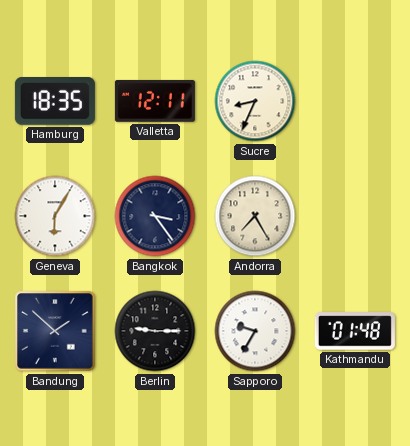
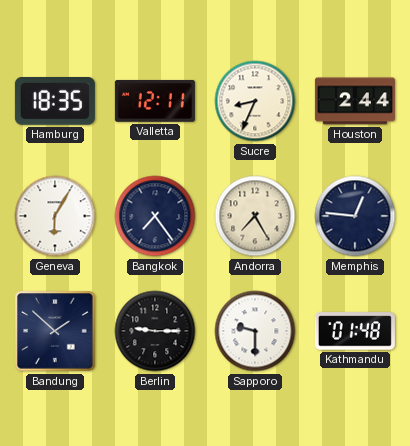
Houston: none -> 2:44
Bangkok: 3:24 -> 7:24
Memphis: none -> 12:46
Sapporo: 9:35 -> 9:30
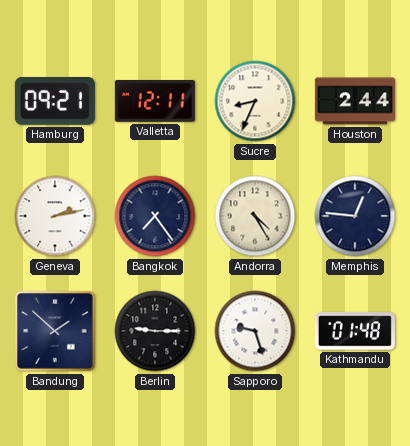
Hamburg: 18:35 -> 09:21
Geneva: 6:05 -> 2:13
Andorra: 7:25 -> 4:25
Sapporo: 9:30 -> 9:27
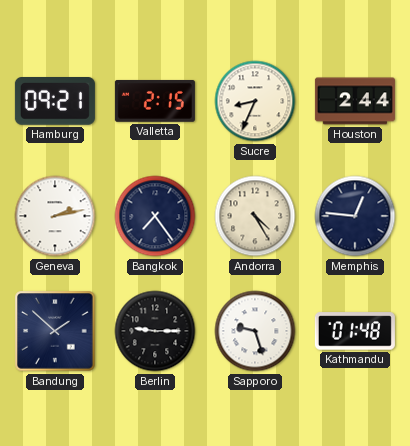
Valletta: 12:11 -> 2:15
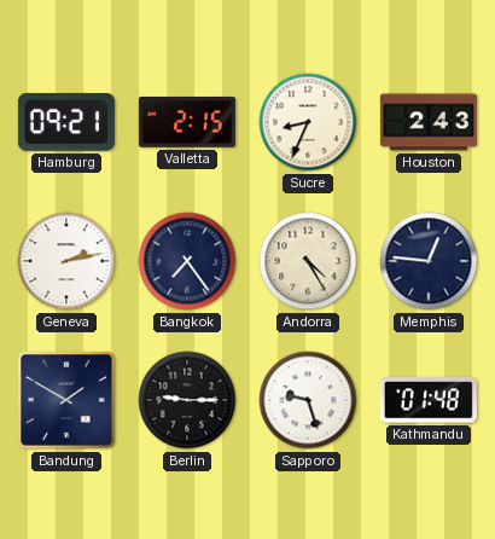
Houston: 2:44 -> 2:43
Bandung: 1:52 -> 1:50
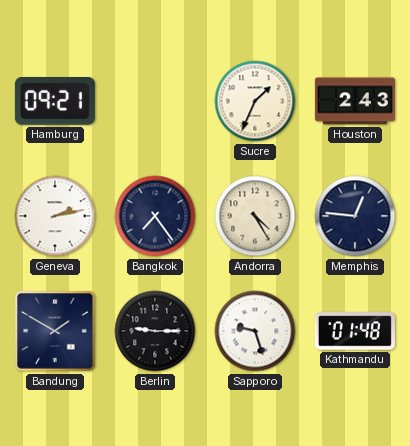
Valletta: 2:15 -> none
Sucre: 8:34 -> 1:34
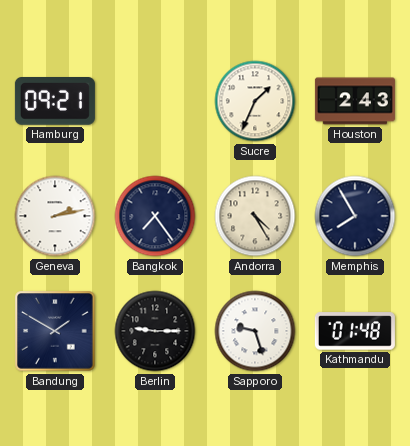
Memphis: 12:46 -> 7:55
